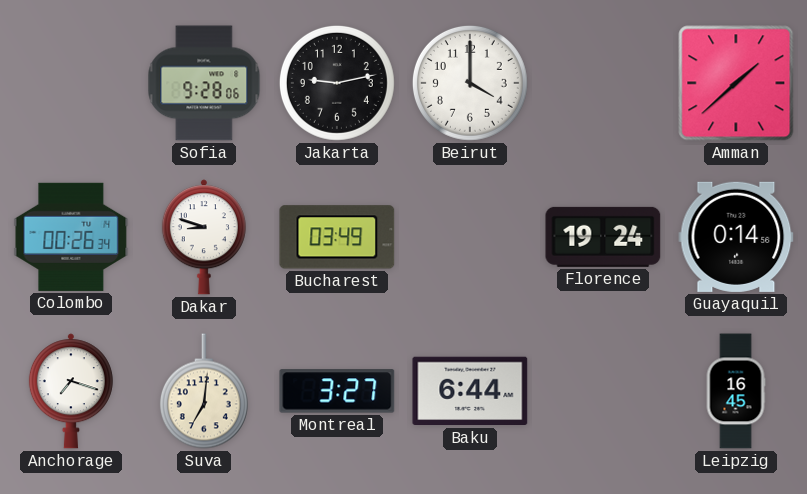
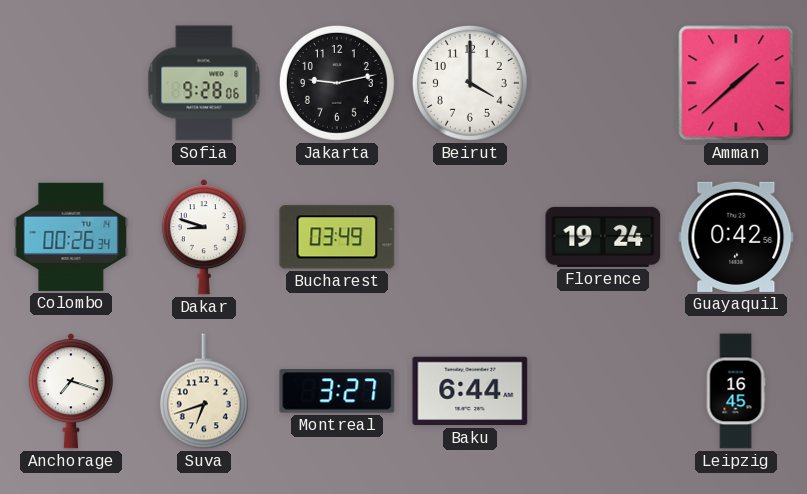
Guayaquil: 0:14 -> 0:42
Suva: 7:01 -> 6:42
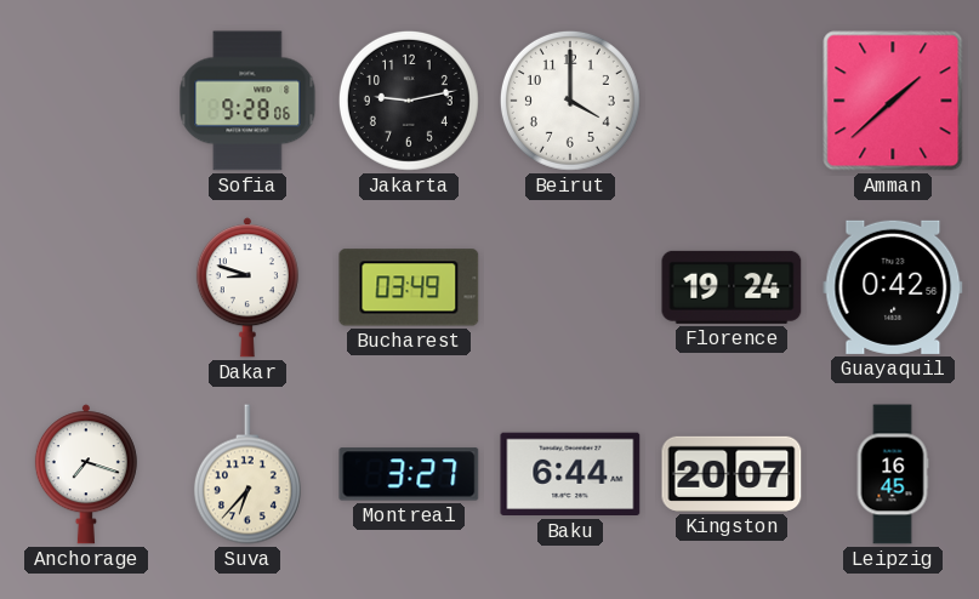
Colombo: 00:26 -> none
Suva: 6:42 -> 6:37
Kingston: none -> 20:07
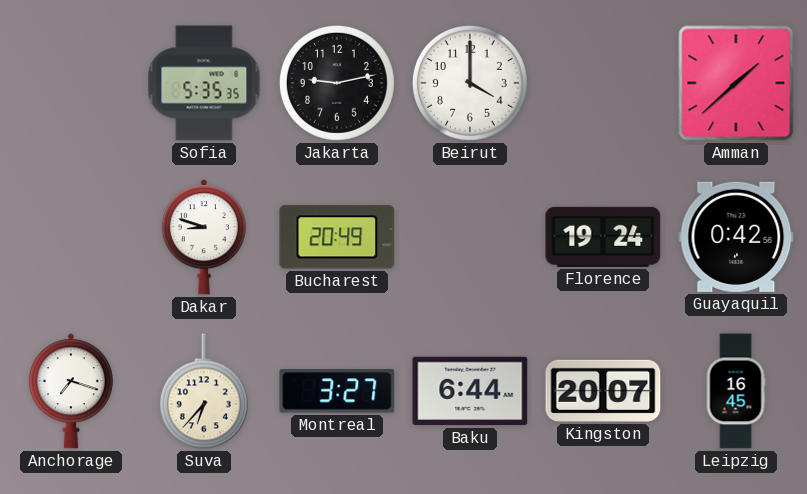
Sofia: 9:28 -> 5:35
Bucharest: 03:49 -> 20:49
